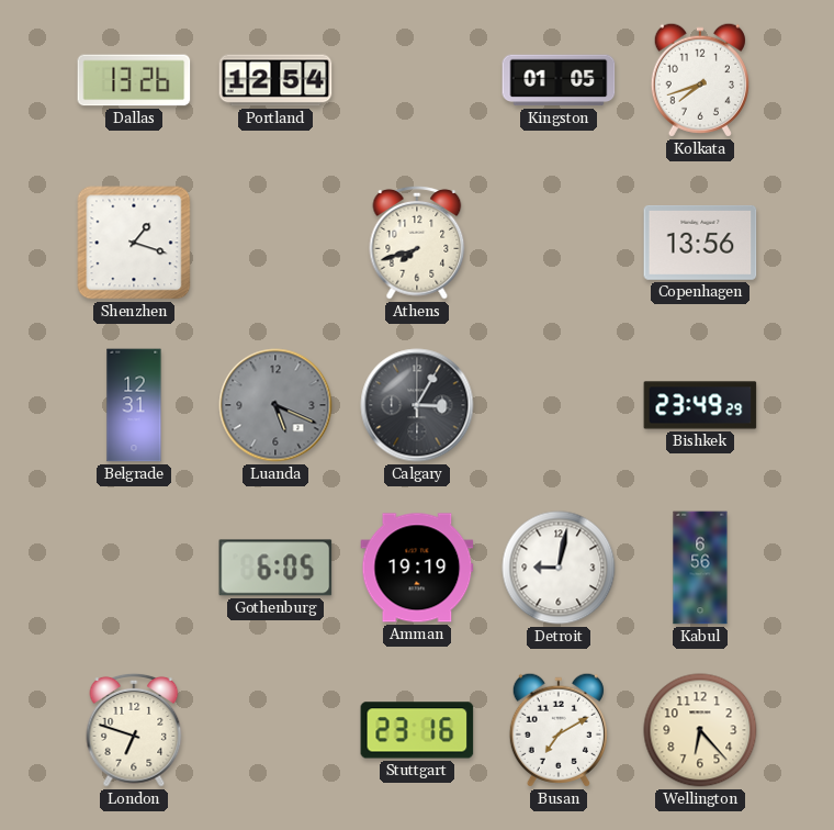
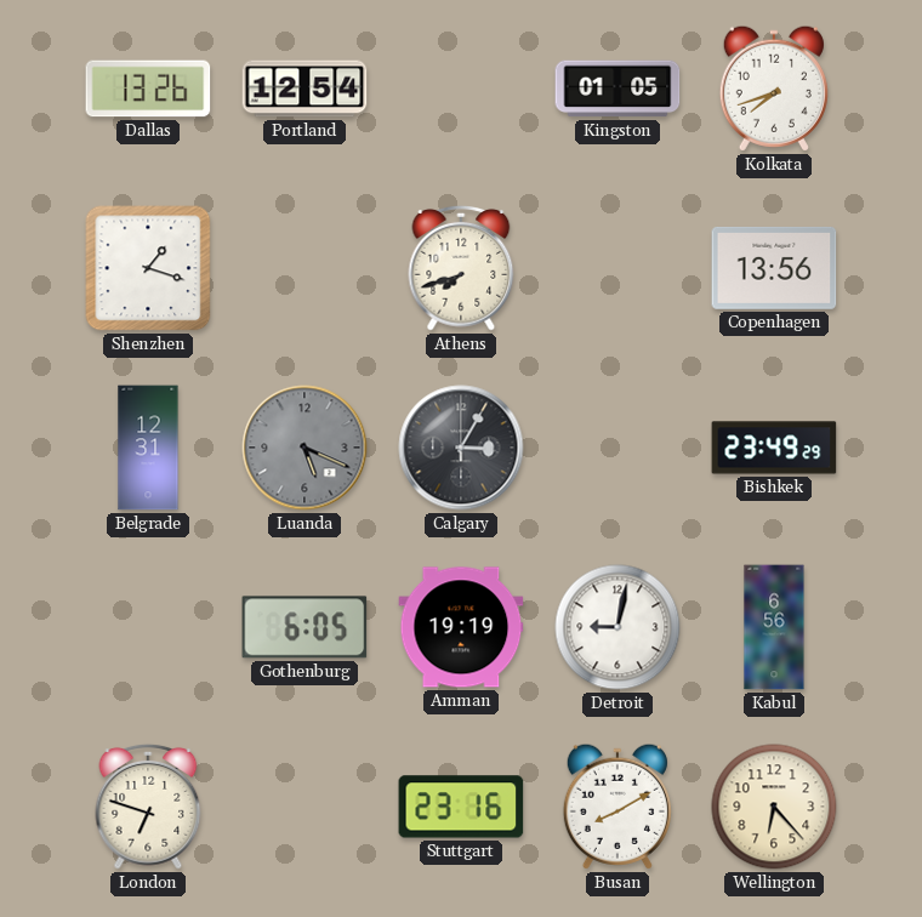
Busan: 7:10 -> 8:10
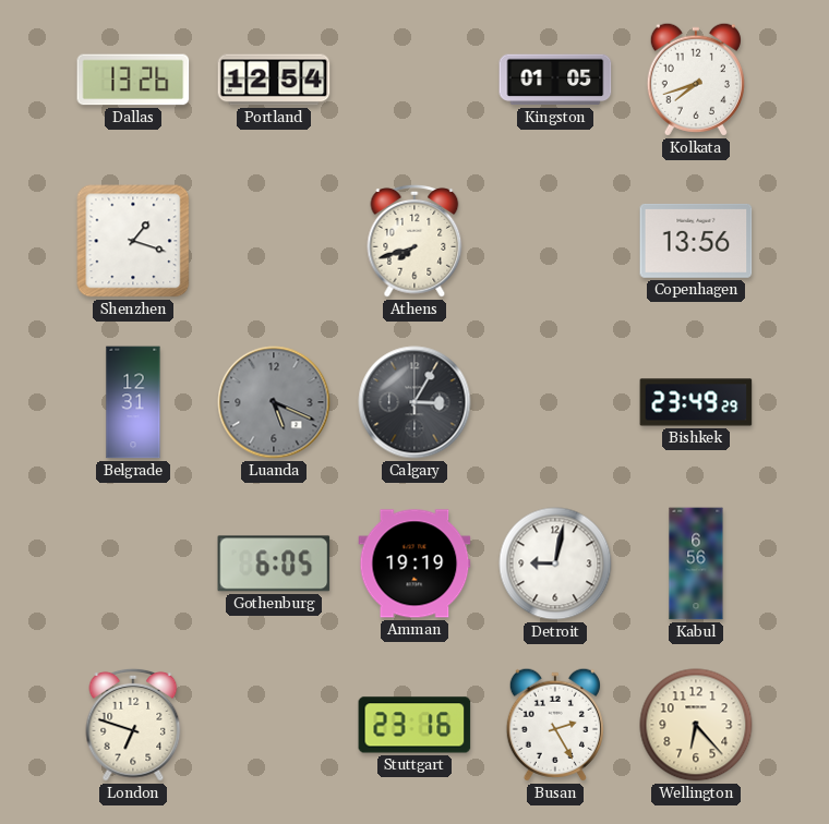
Busan: 8:10 -> 2:25
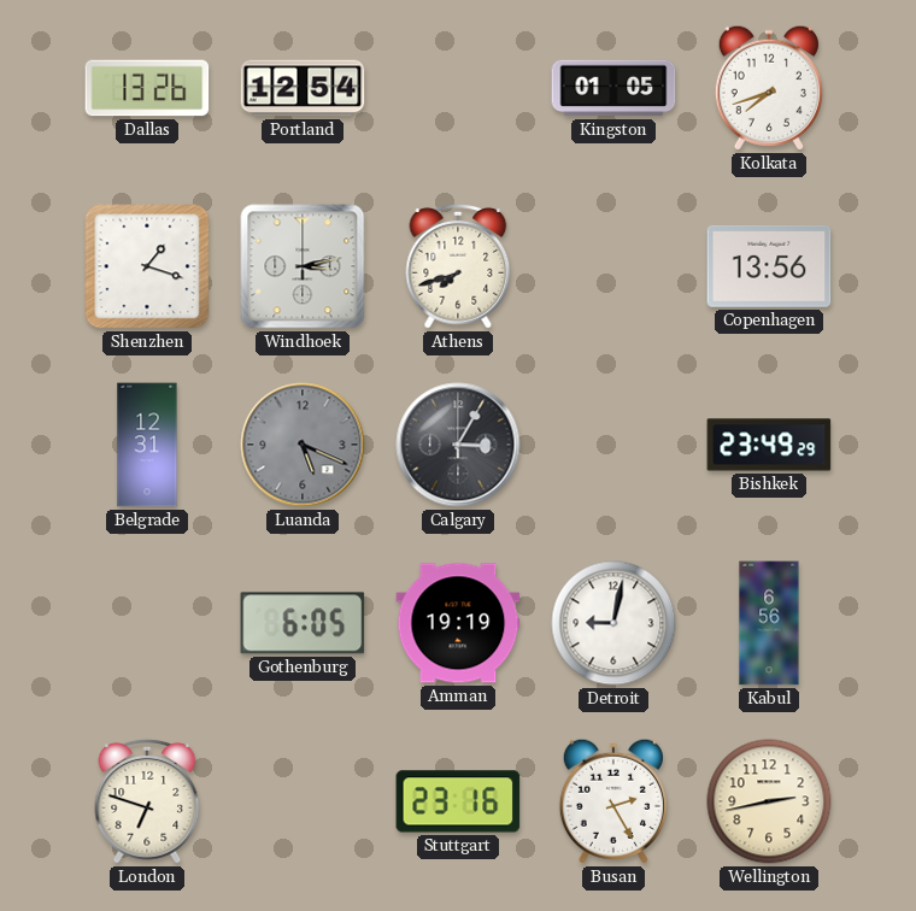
Windhoek: none -> 3:13
Wellington: 6:23 -> 2:43
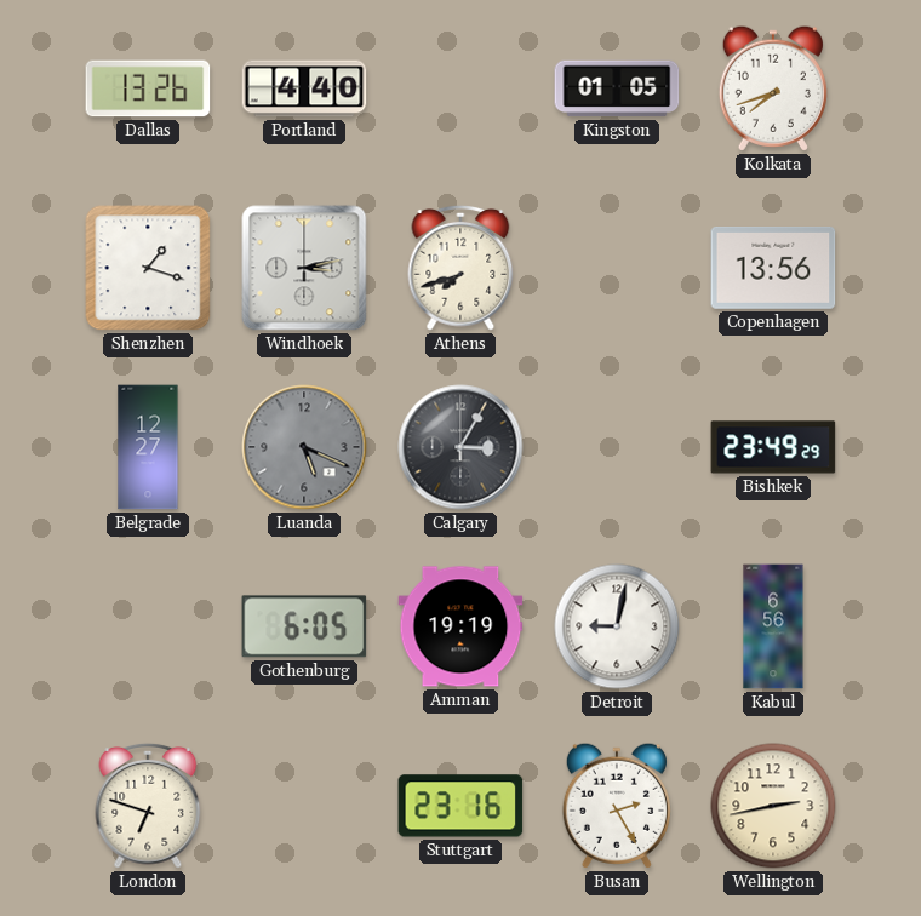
Portland: 12:54 -> 4:40
Belgrade: 12:31 -> 12:27
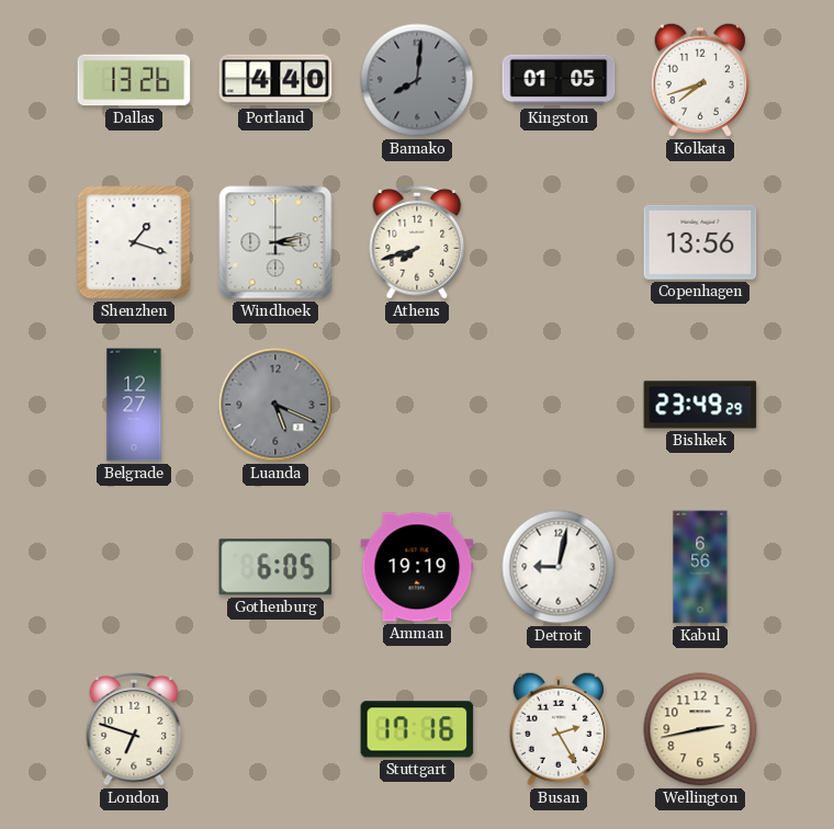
Bamako: none -> 8:01
Calgary: 3:05 -> none
Stuttgart: 23:16 -> 17:16
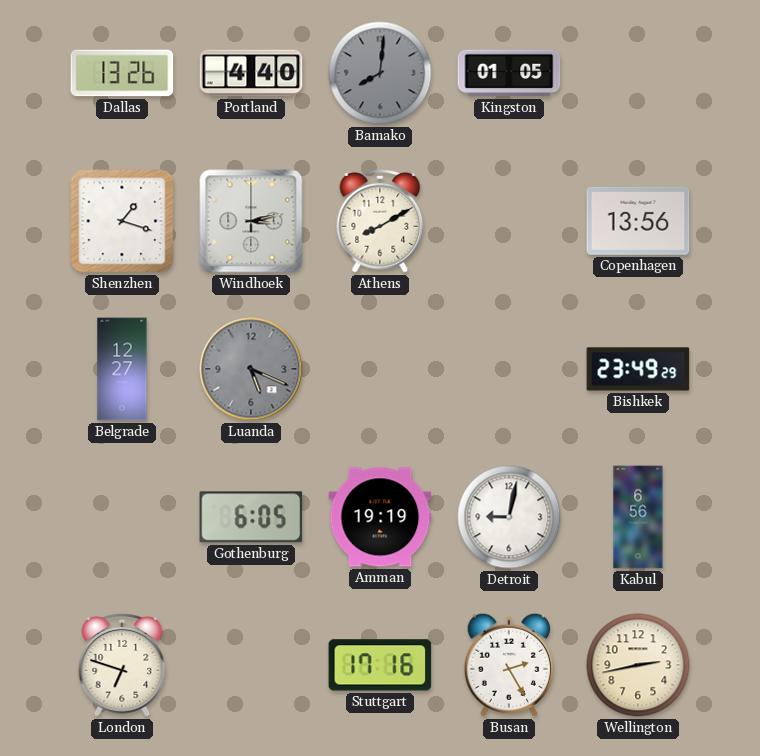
Kolkata: 7:42 -> none
Athens: 7:42 -> 8:10
